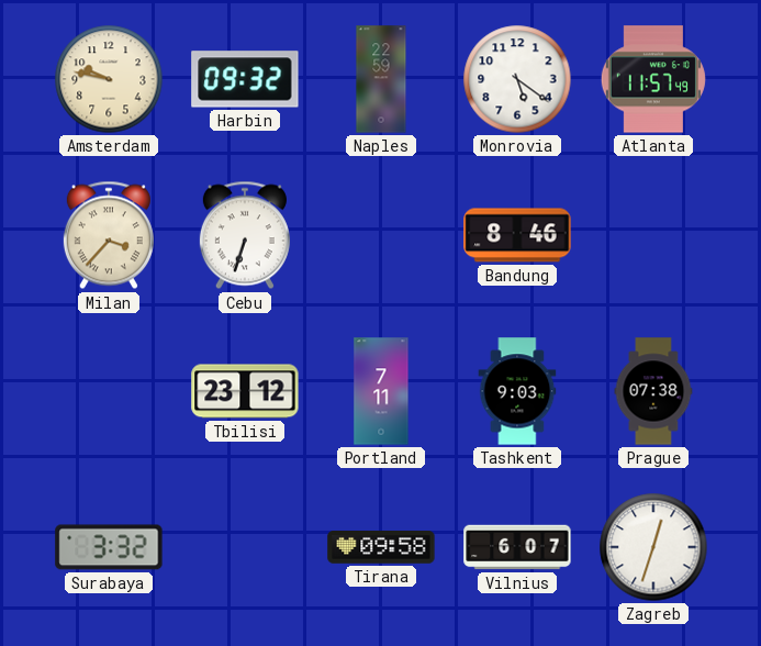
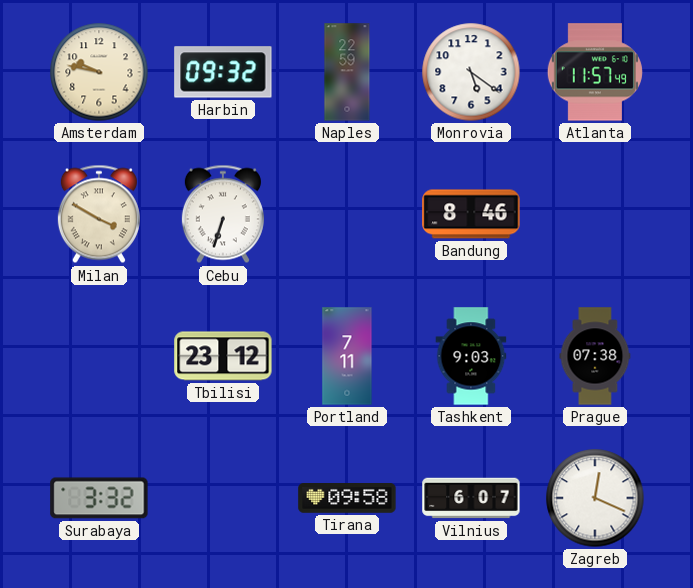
Milan: 3:37 -> 3:50
Zagreb: 12:33 -> 12:19
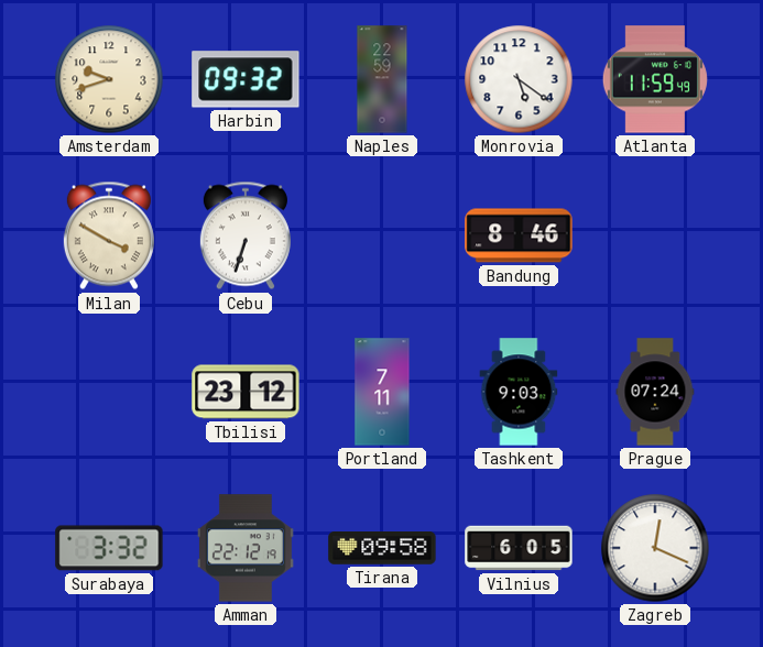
Amsterdam: 9:47 -> 9:42
Atlanta: 11:57 -> 11:59
Prague: 07:38 -> 07:24
Amman: none -> 22:12
Vilnius: 6:07 -> 6:05
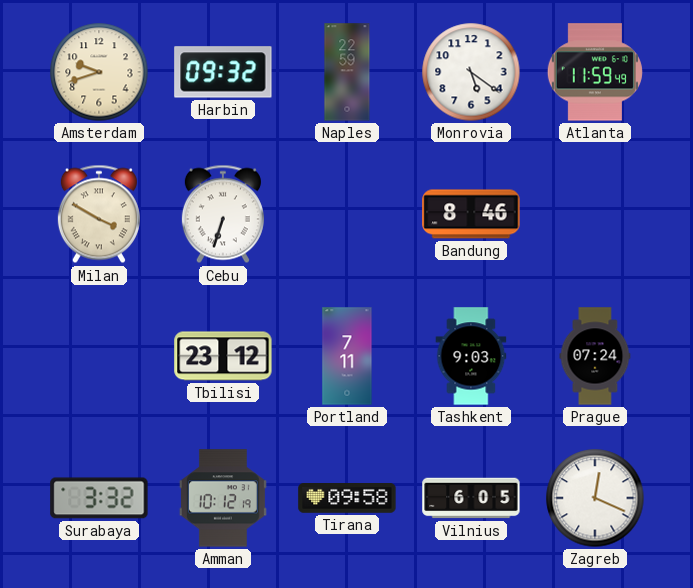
Amman: 22:12 -> 10:12
